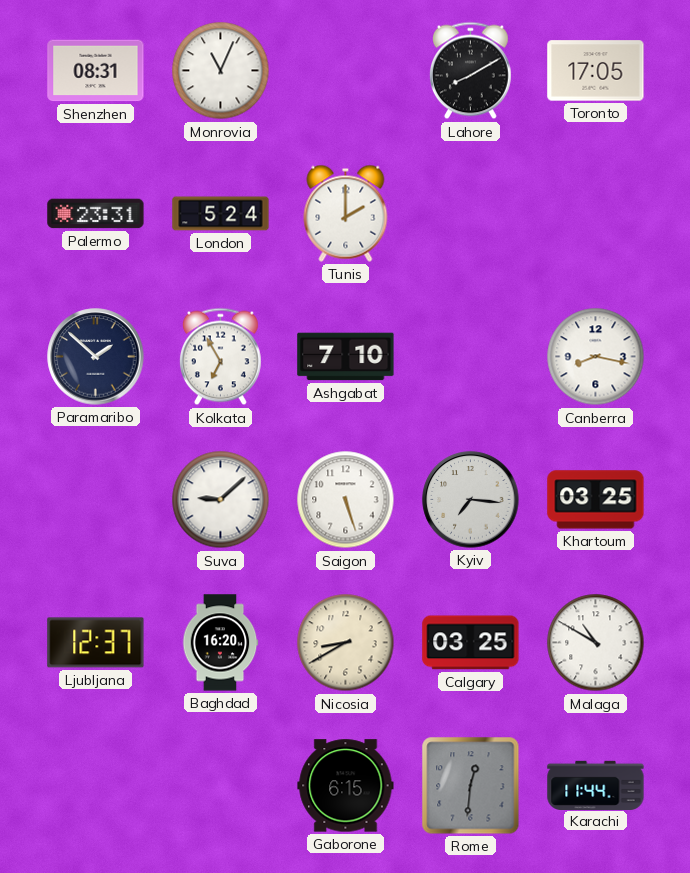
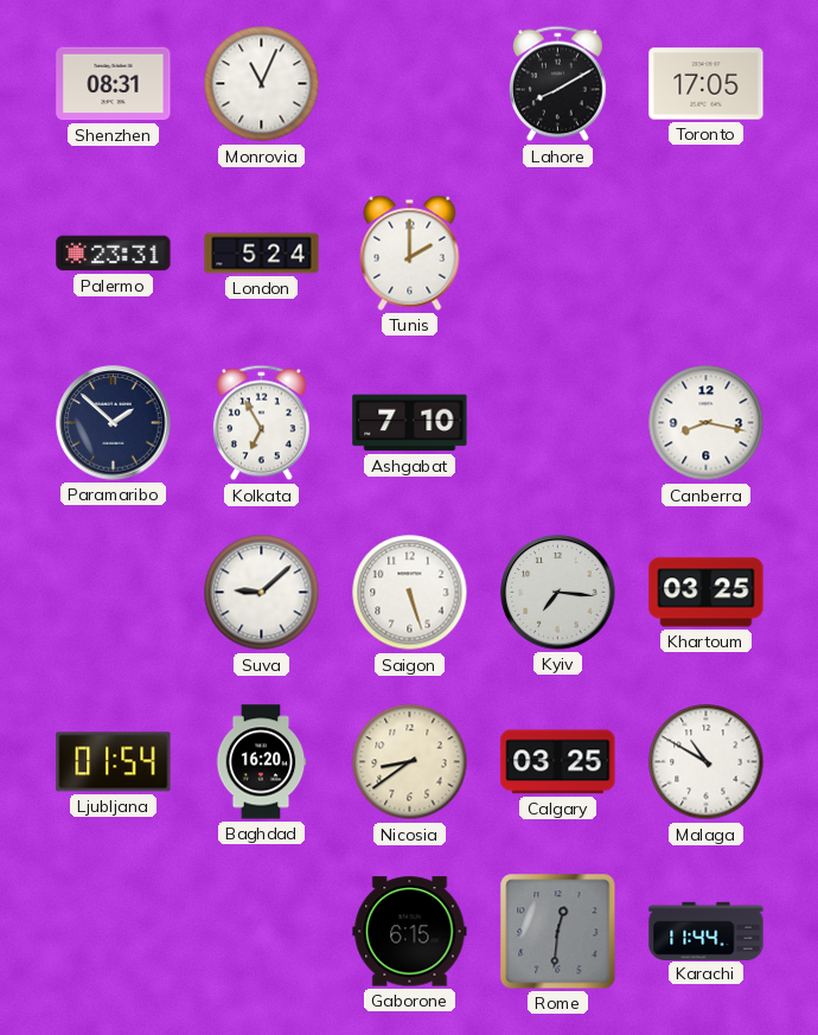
Ljubljana: 12:37 -> 01:54
Nicosia: 8:40 -> 8:39
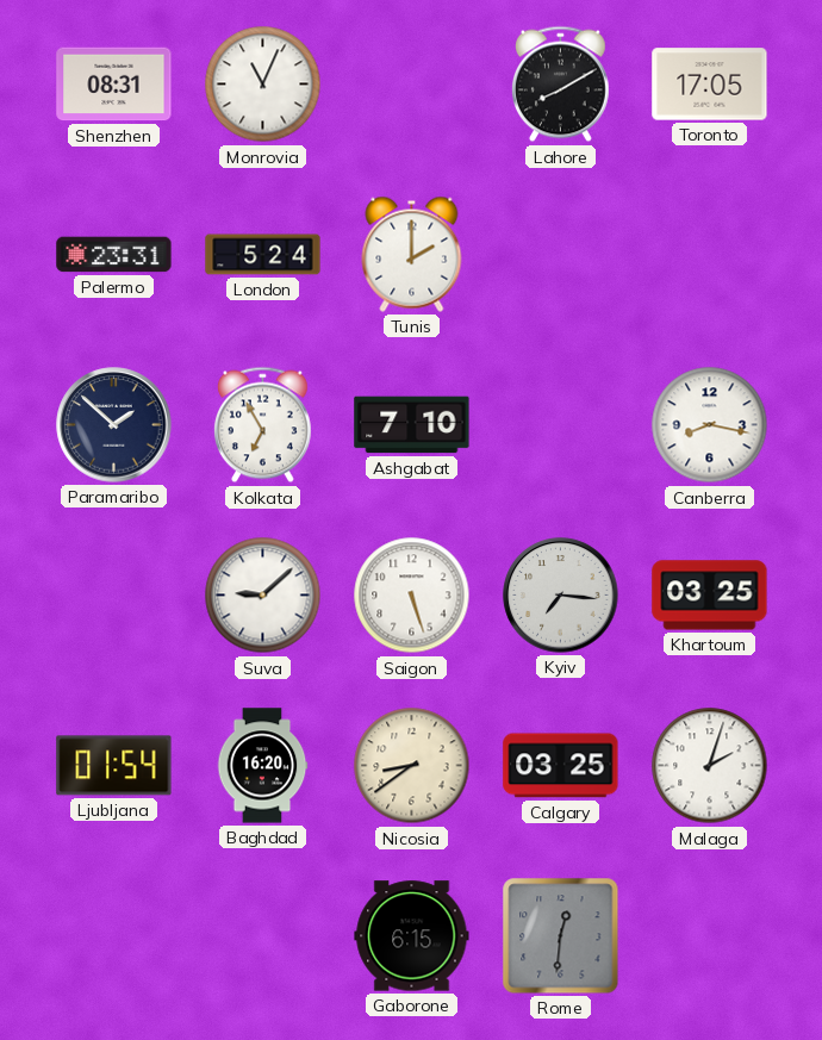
Malaga: 10:50 -> 2:03
Karachi: 11:44 -> none
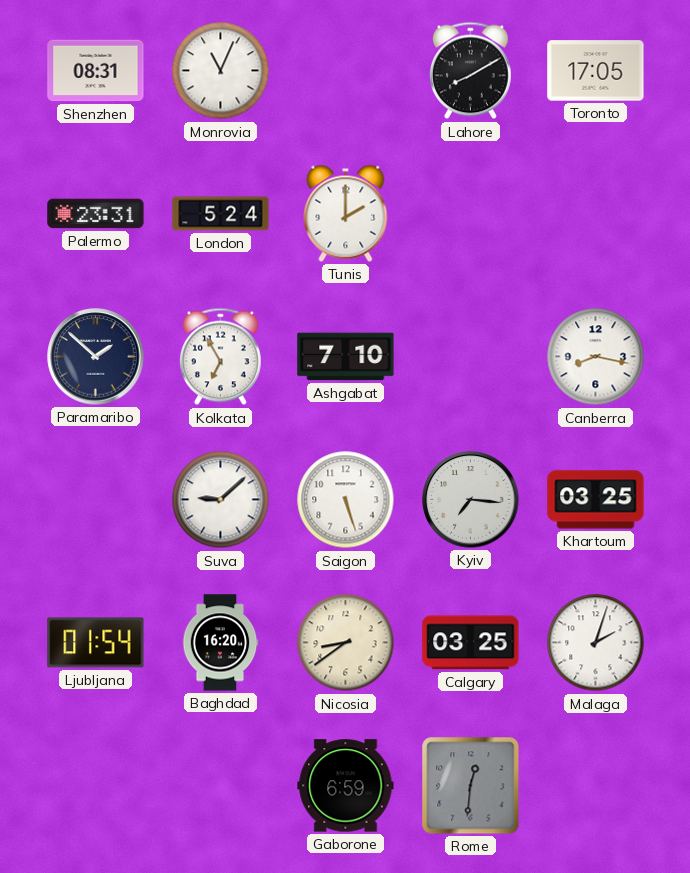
Gaborone: 6:15 -> 6:59
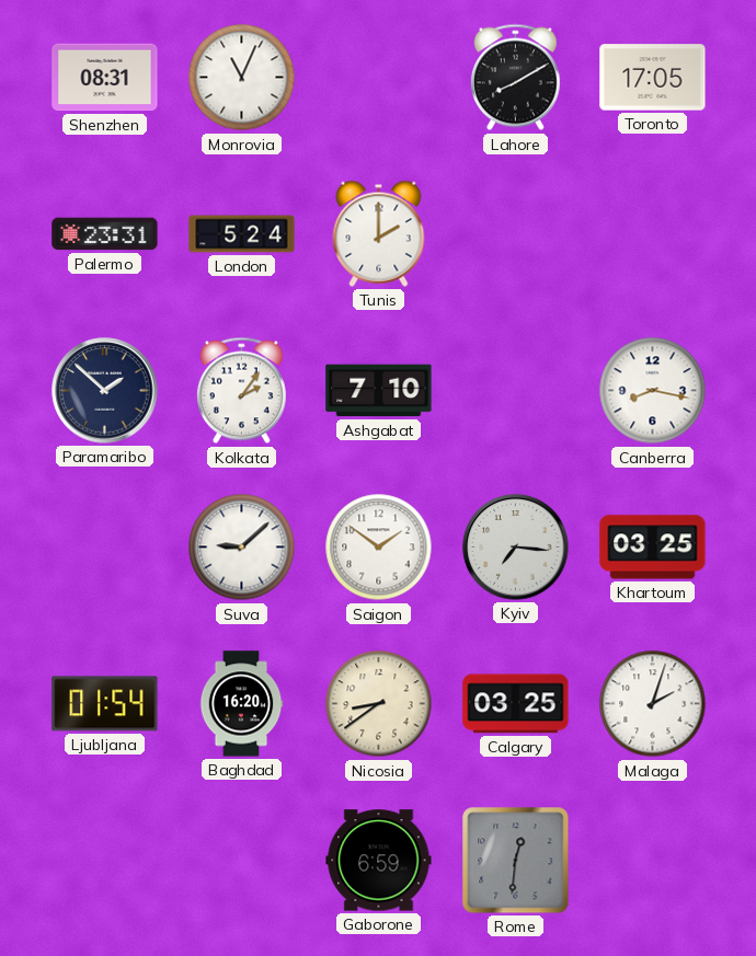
Kolkata: 6:55 -> 2:06
Saigon: 5:27 -> 1:51
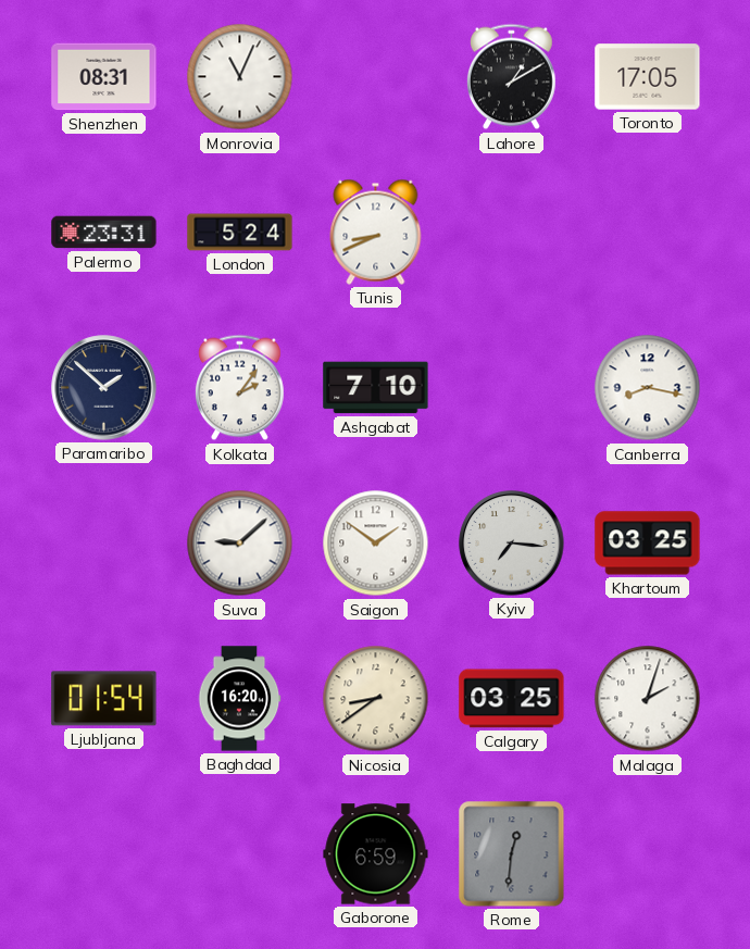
Lahore: 8:10 -> 1:10
Tunis: 2:00 -> 8:41
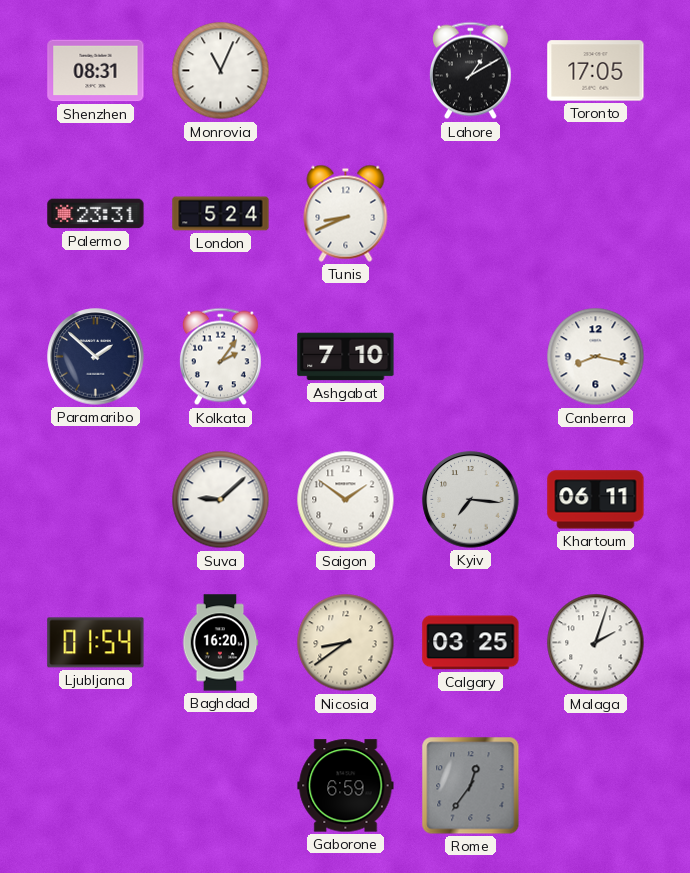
Khartoum: 03:25 -> 06:11
Rome: 12:31 -> 12:36
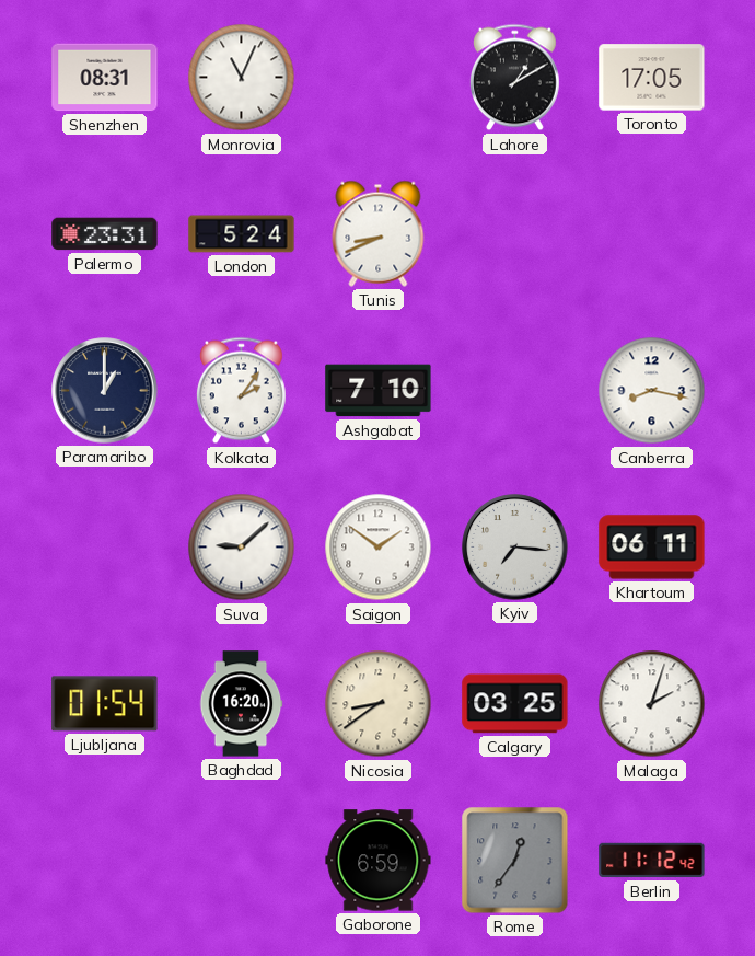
Paramaribo: 1:52 -> 1:00
Berlin: none -> 11:12
